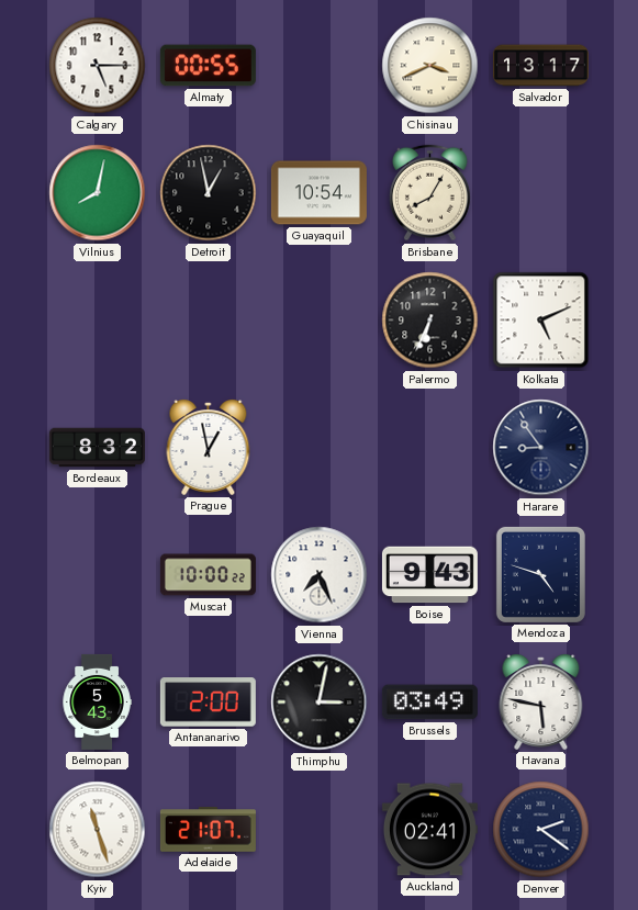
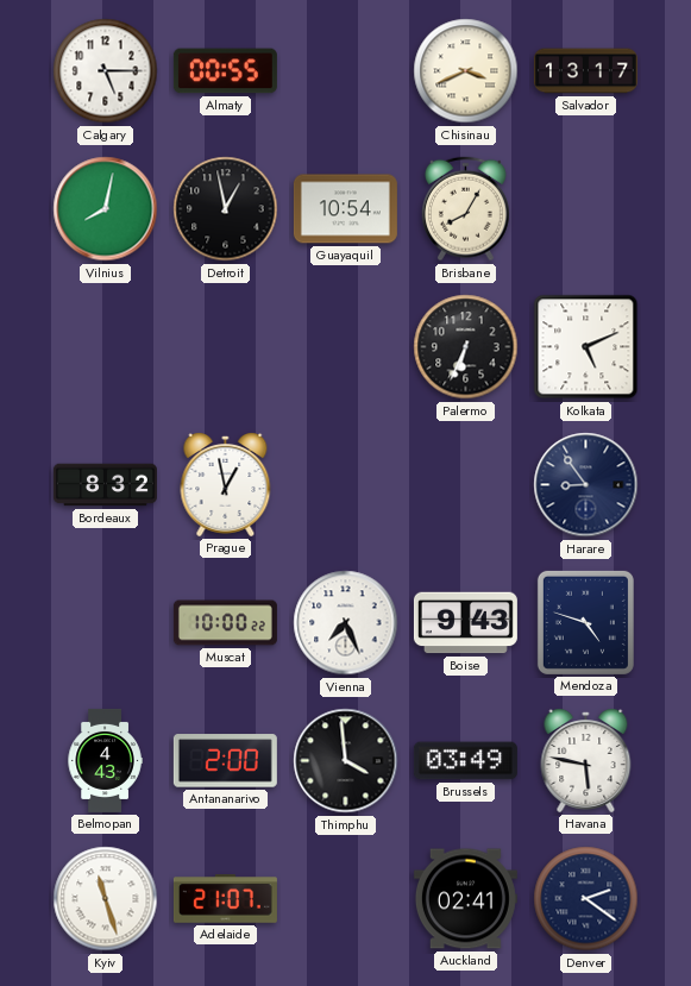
Belmopan: 5:43 -> 4:43
Thimphu: 3:02 -> 3:59
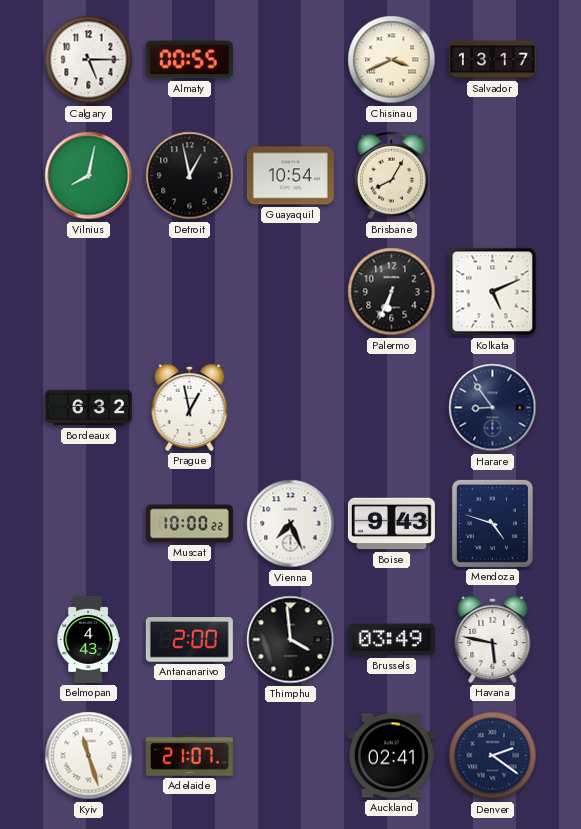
Bordeaux: 8:32 -> 6:32
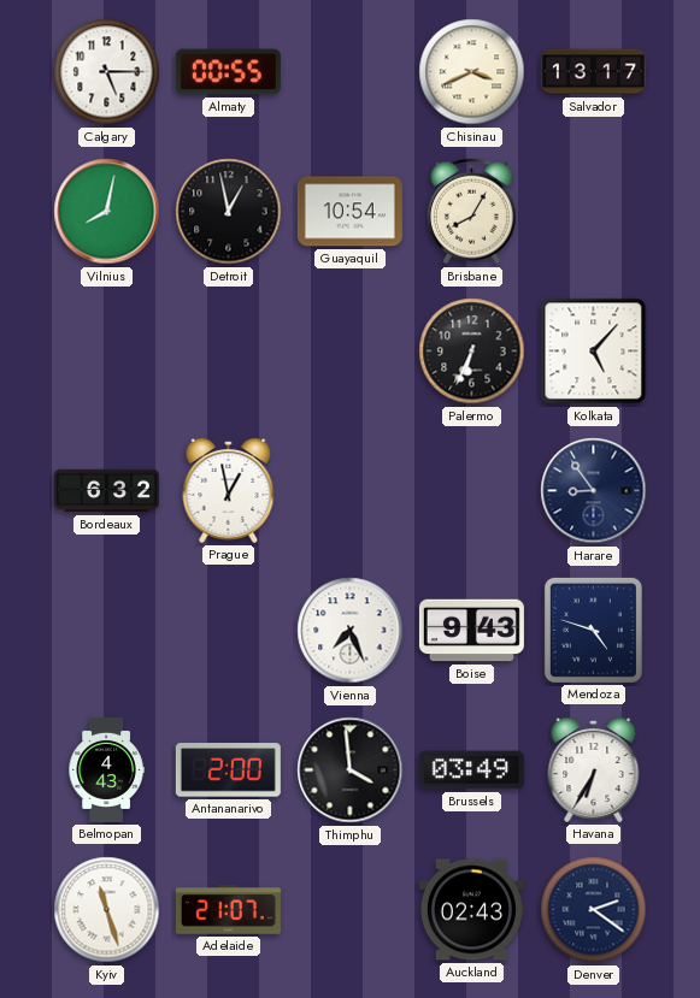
Kolkata: 5:11 -> 5:07
Muscat: 10:00 -> none
Havana: 5:47 -> 6:35
Auckland: 02:41 -> 02:43
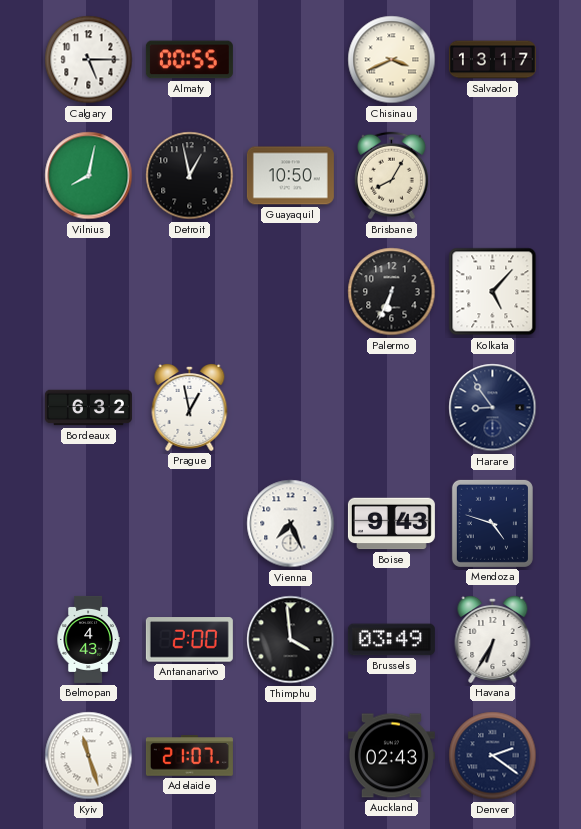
Guayaquil: 10:54 -> 10:50
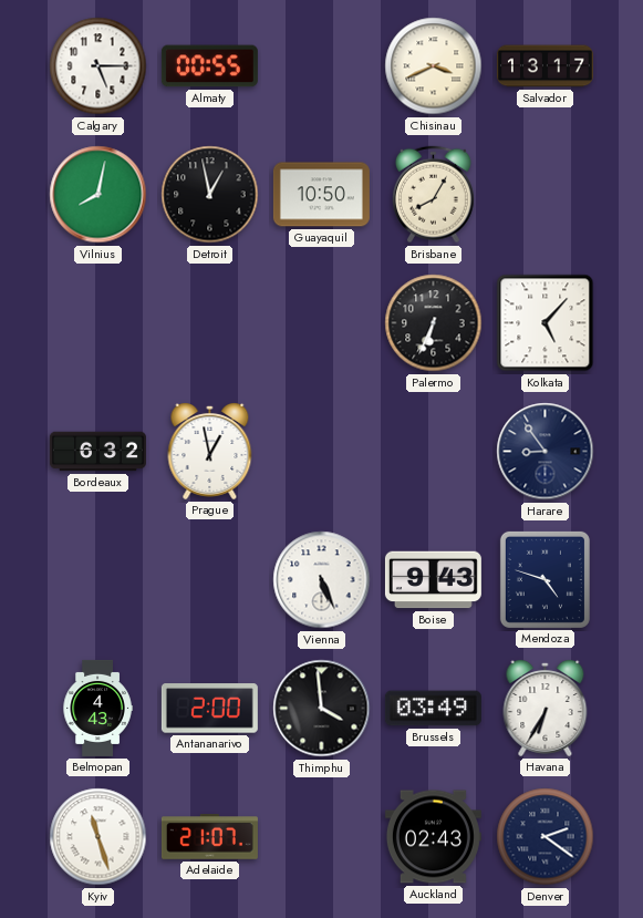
Vienna: 7:26 -> 5:26
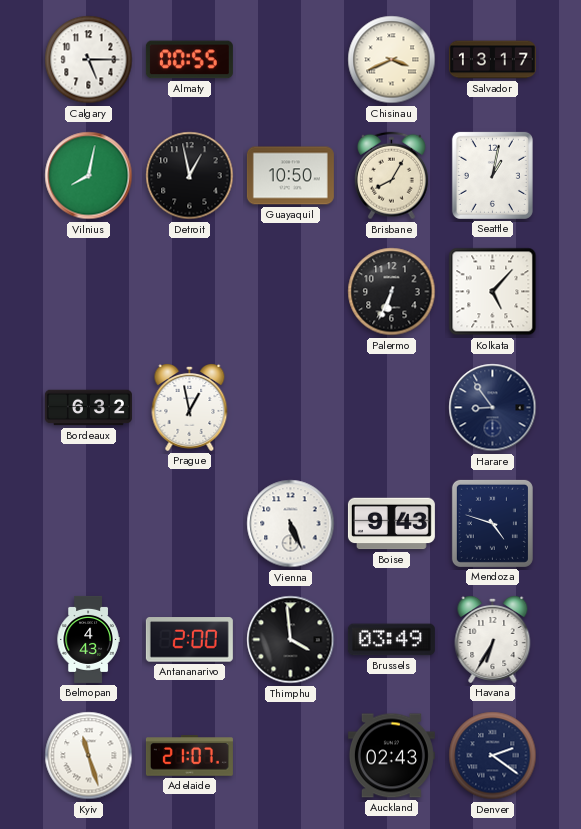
Seattle: none -> 1:02
